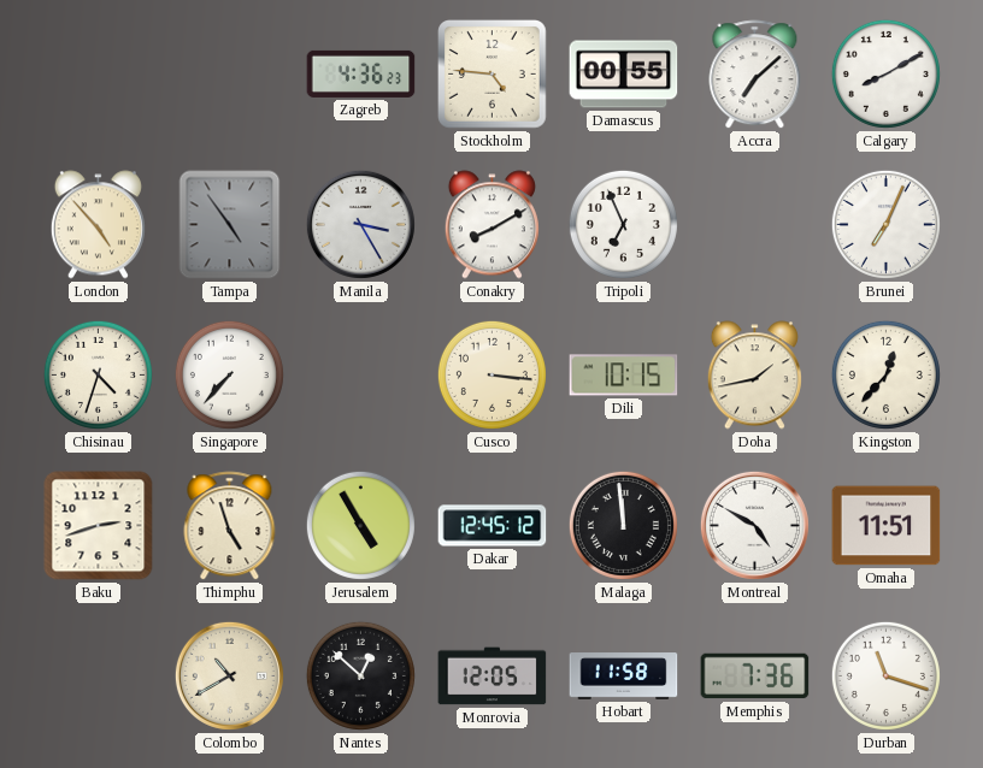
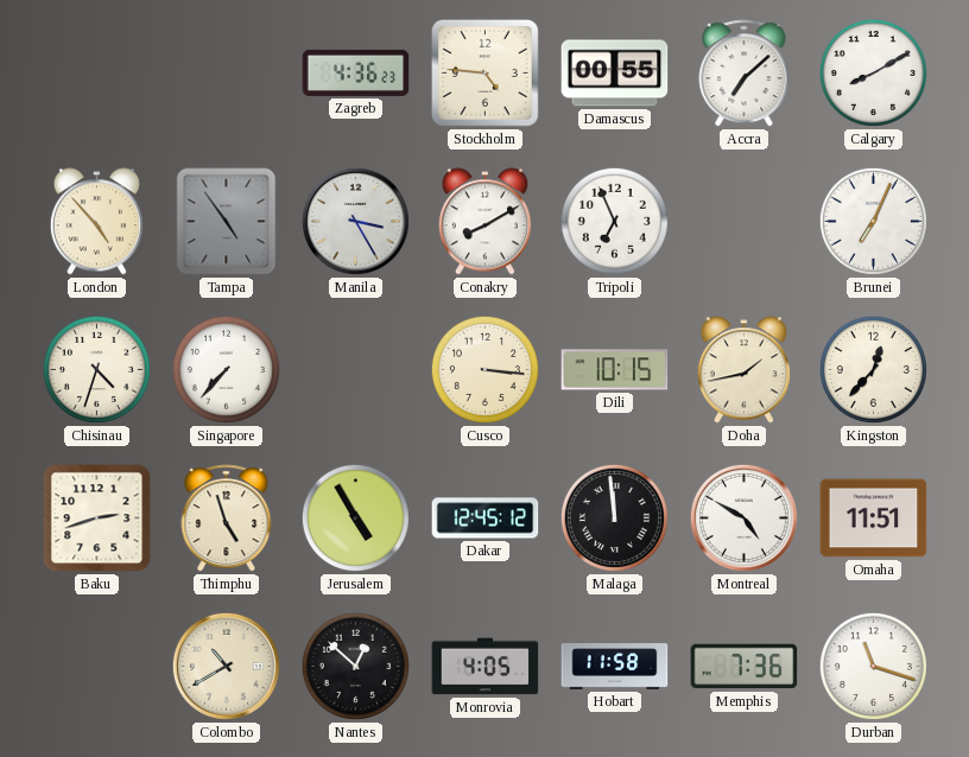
Monrovia: 12:05 -> 4:05
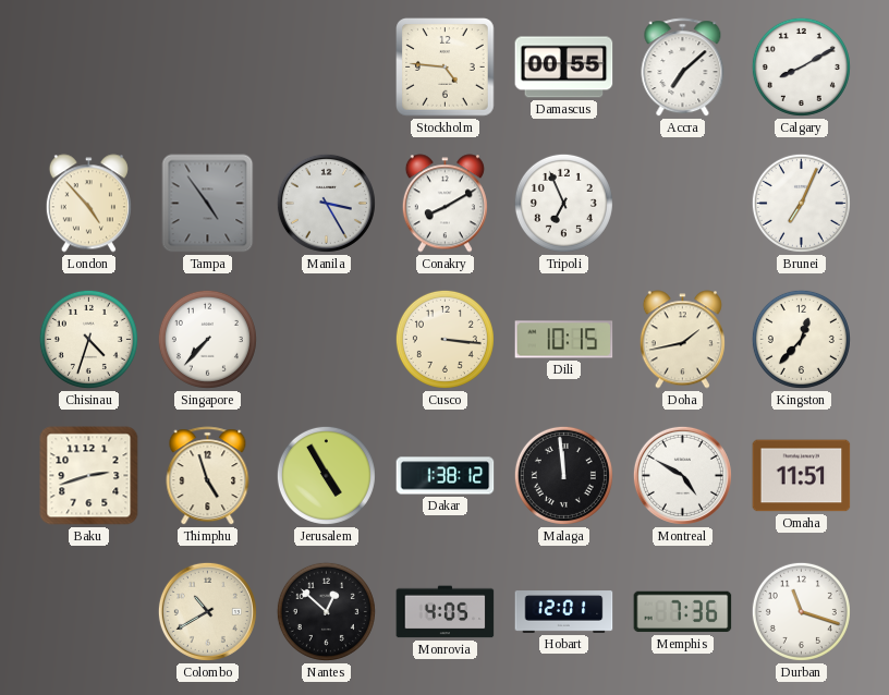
Zagreb: 4:36 -> none
Dakar: 12:45 -> 1:38
Hobart: 11:58 -> 12:01
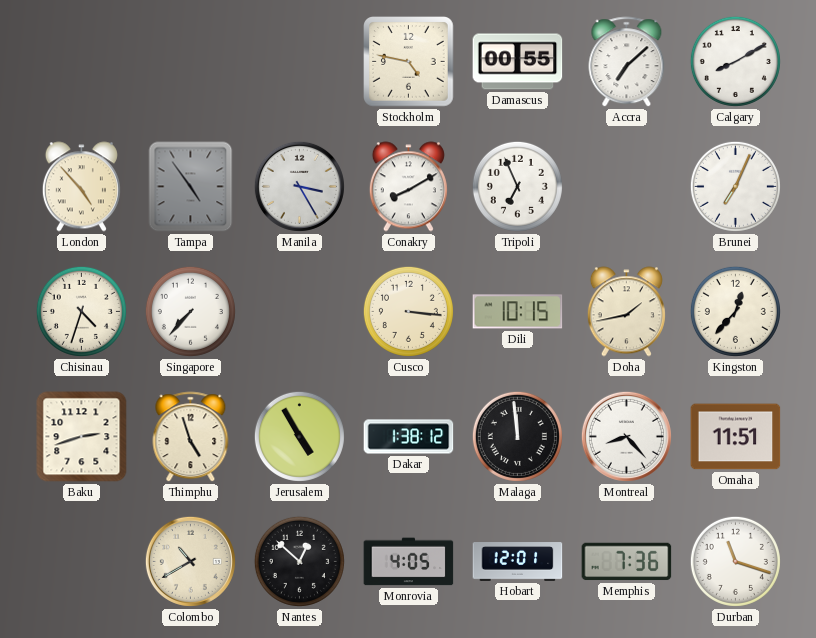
Stockholm: 4:46 -> 4:47
Montreal: 4:50 -> 8:23
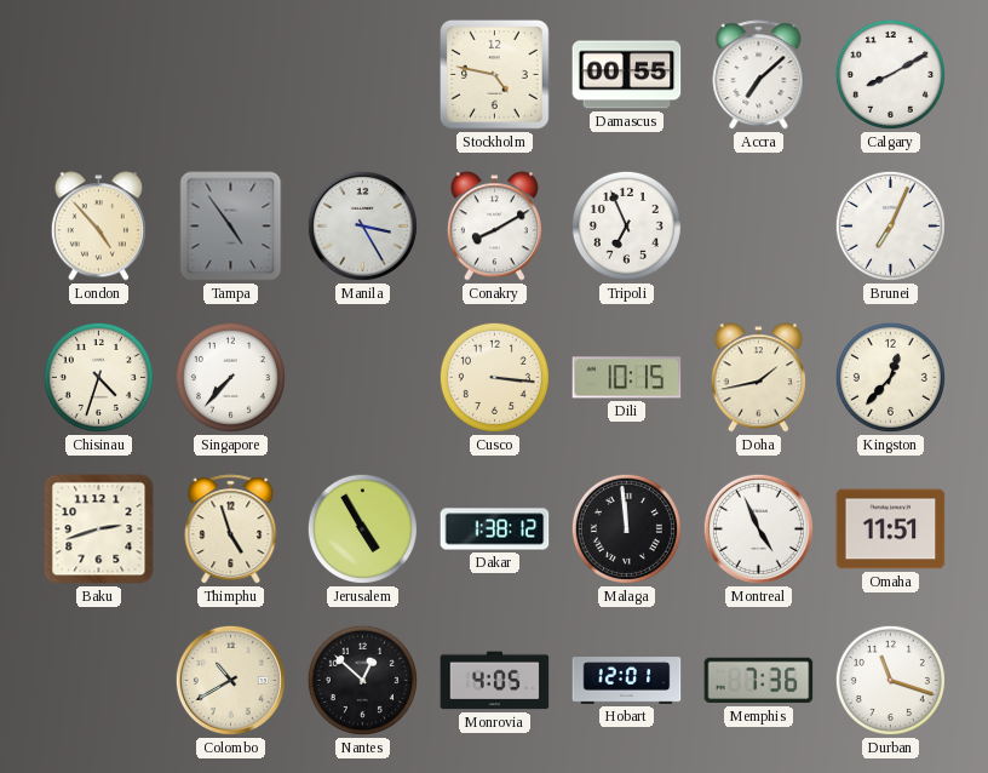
Montreal: 8:23 -> 4:56
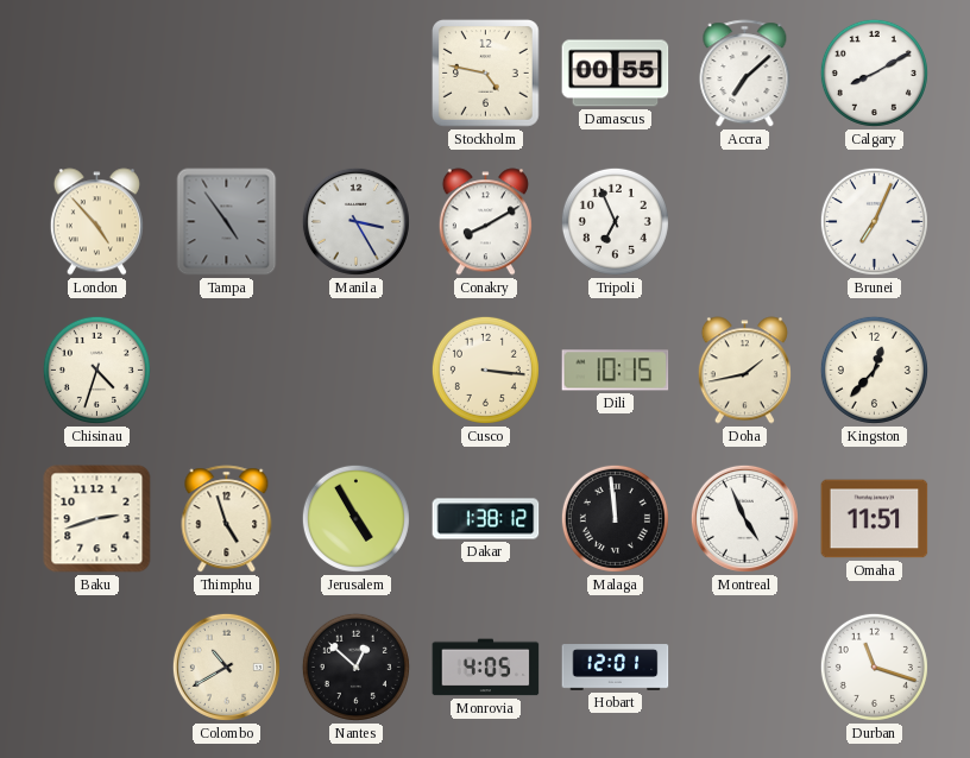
Singapore: 7:37 -> none
Memphis: 7:36 -> none
